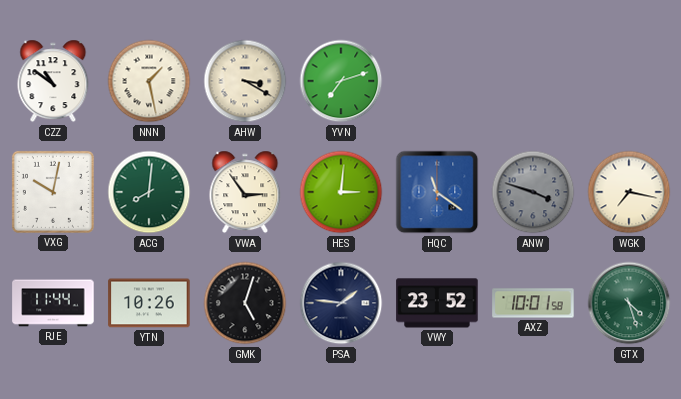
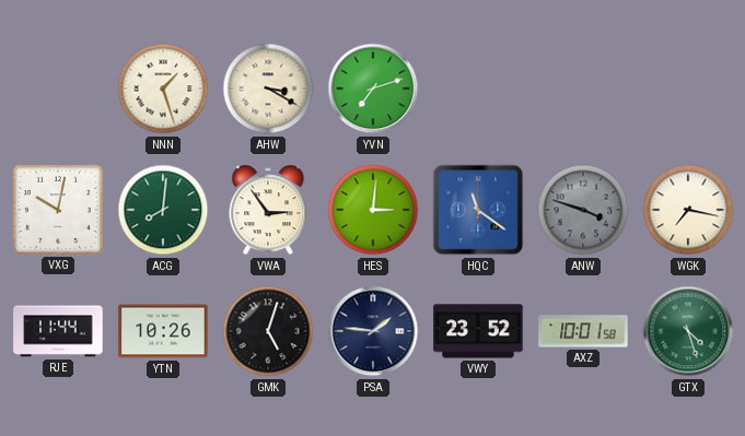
CZZ: 10:51 -> none
NNN: 1:28 -> 1:27
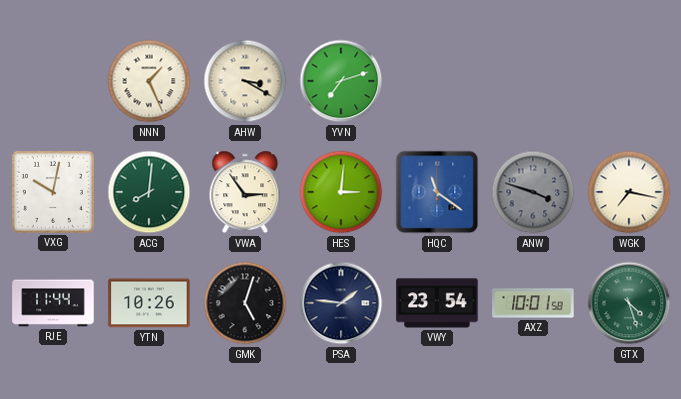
NNN: 1:27 -> 1:26
VWY: 23:52 -> 23:54
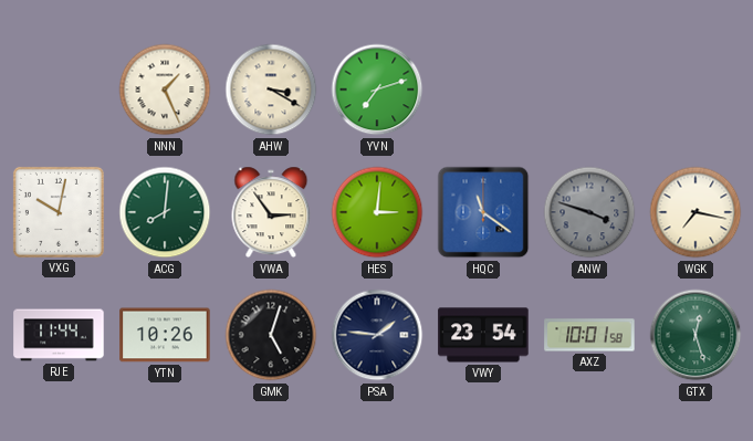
GTX: 4:27 -> 12:27
